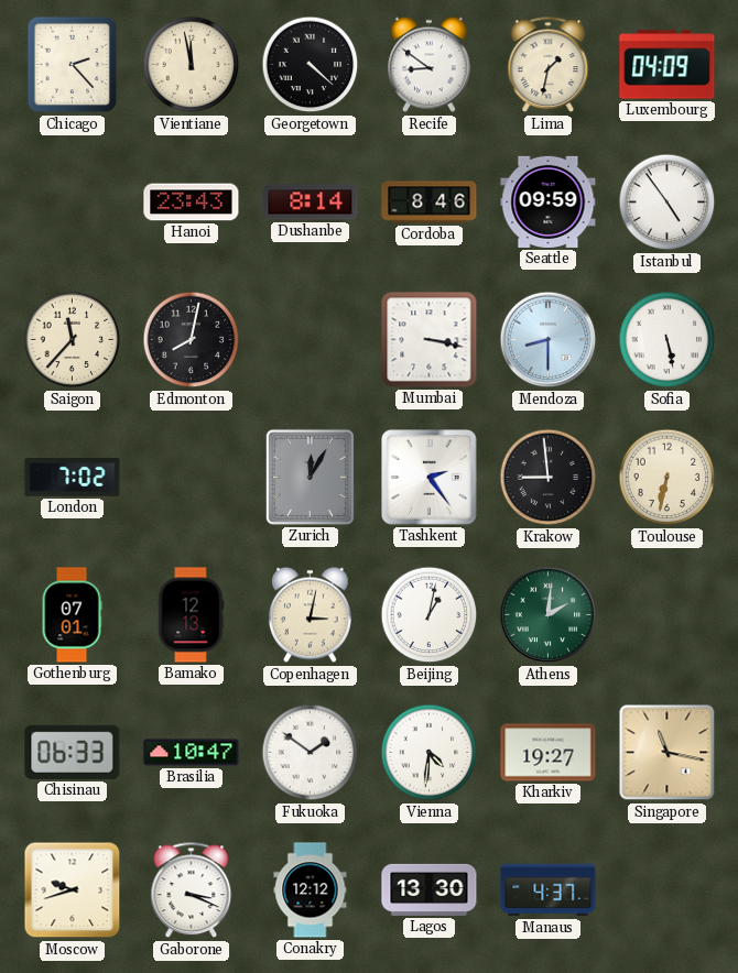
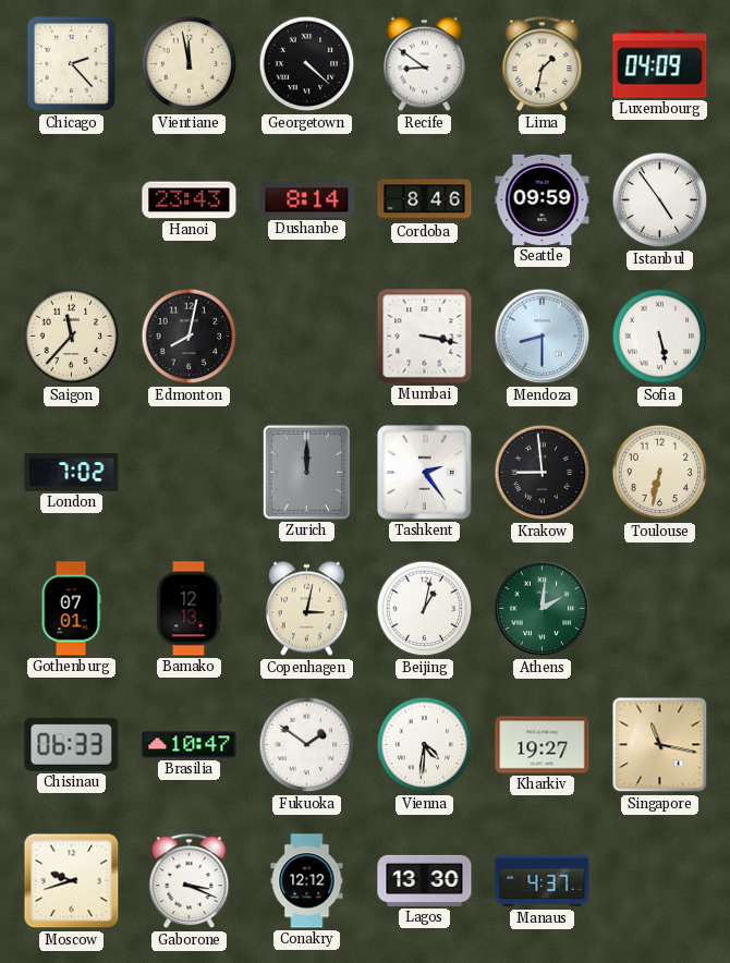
Zurich: 12:05 -> 12:00
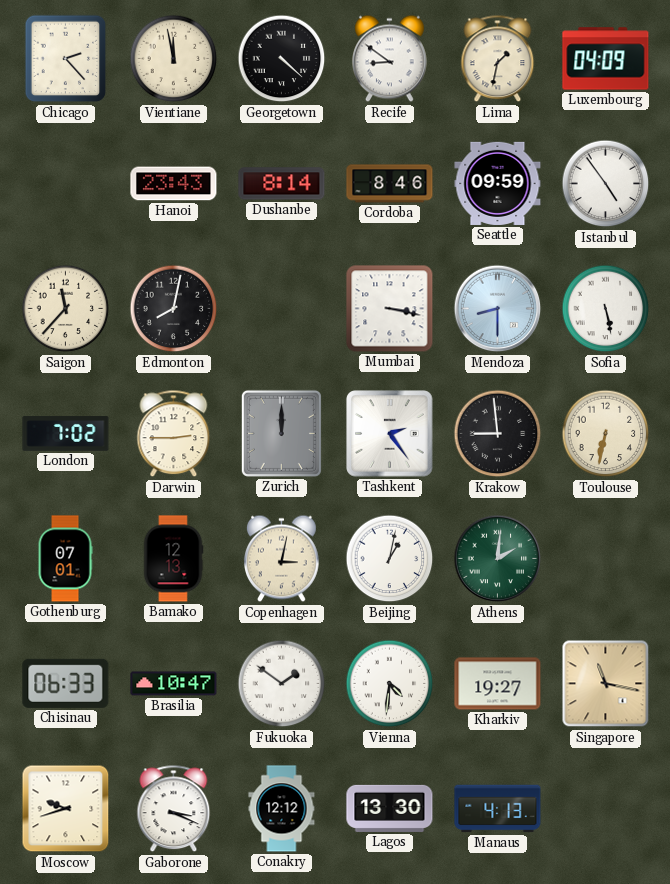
Darwin: none -> 2:45
Manaus: 4:37 -> 4:13
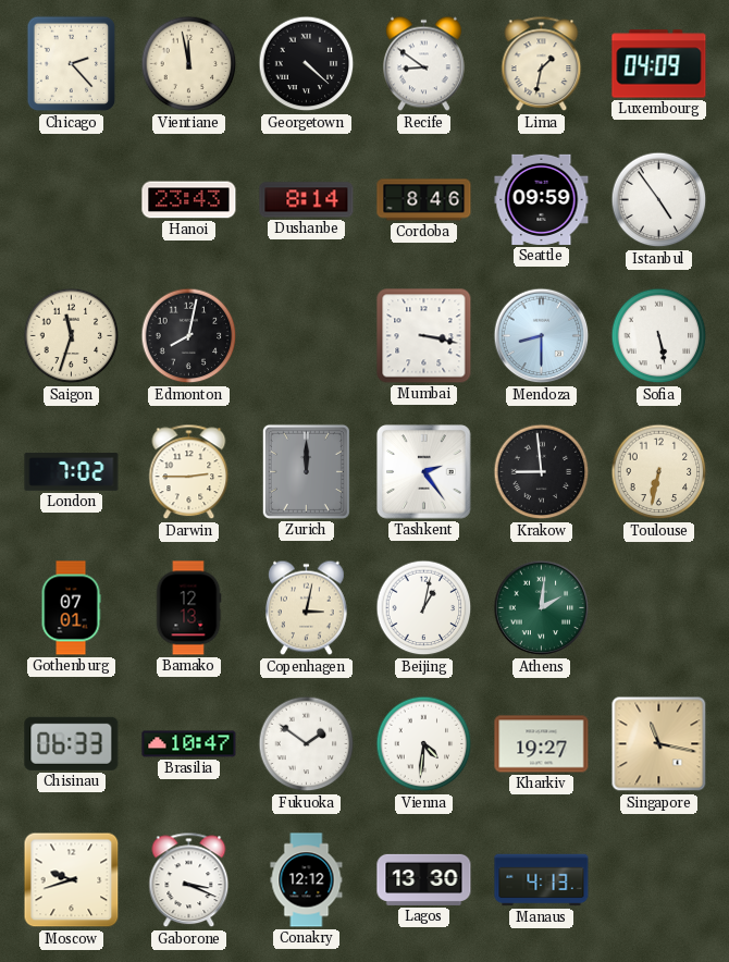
Saigon: 11:37 -> 11:33
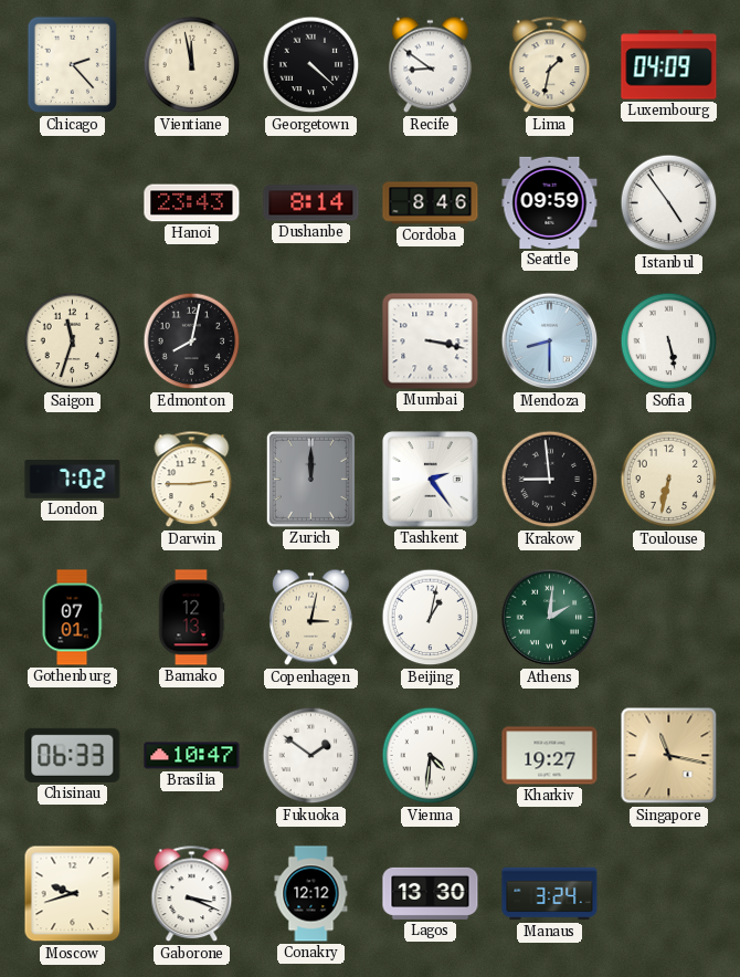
Manaus: 4:13 -> 3:24
